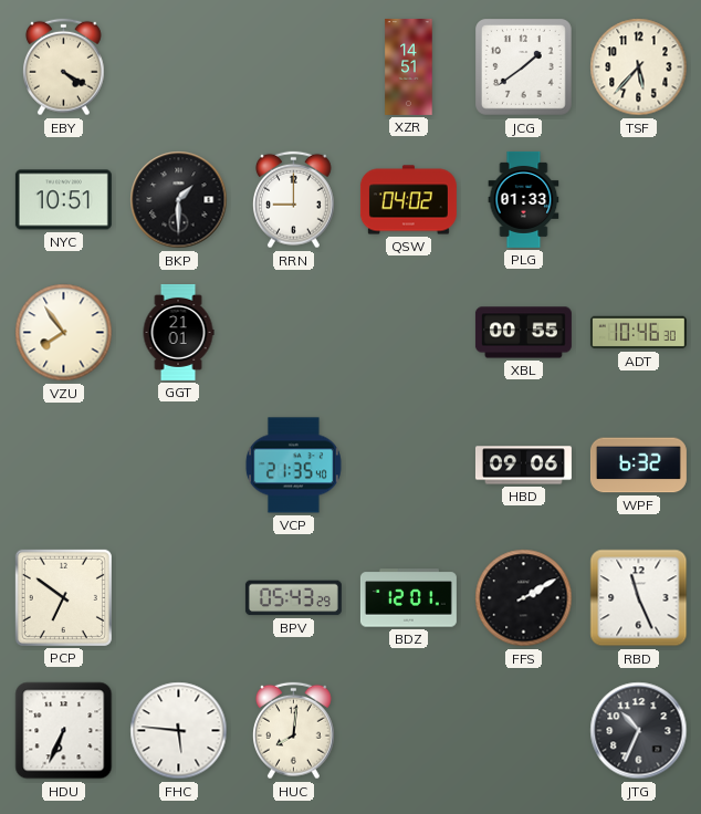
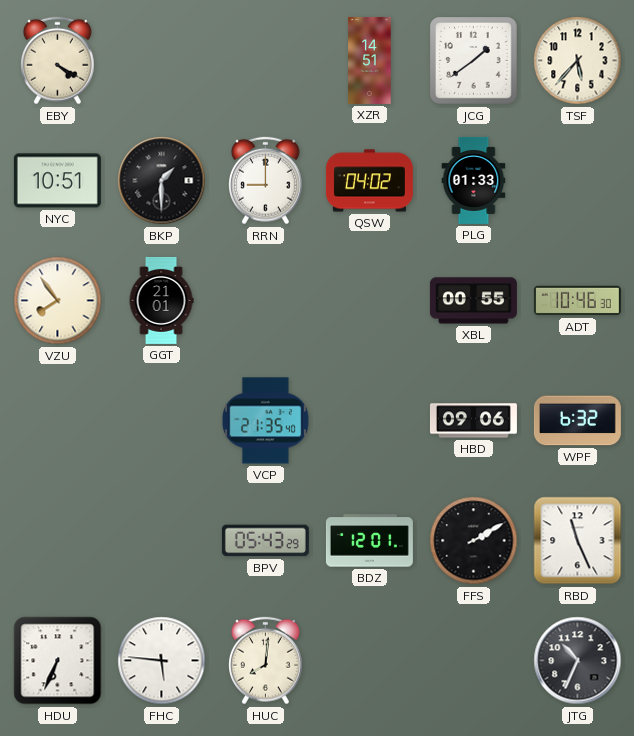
PCP: 6:51 -> none
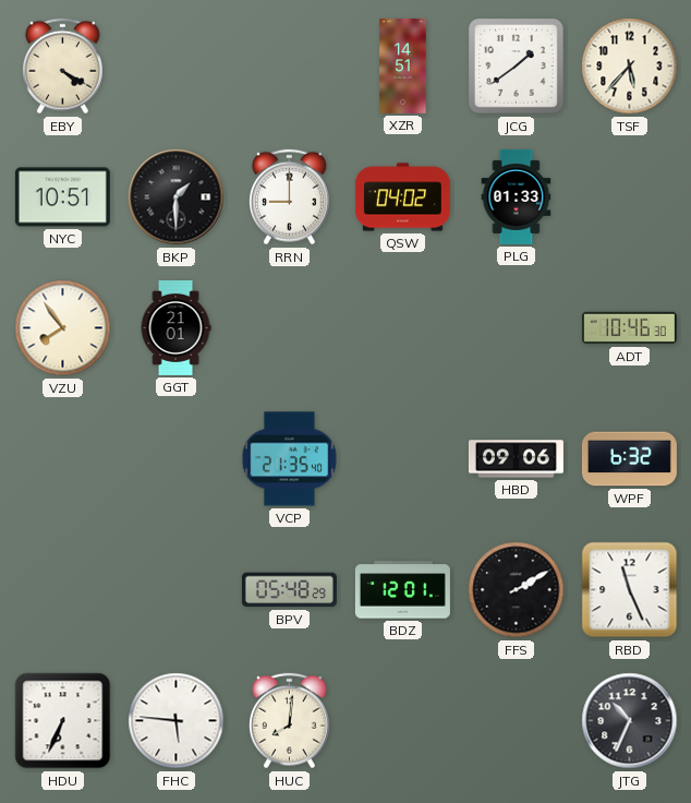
XBL: 00:55 -> none
BPV: 05:43 -> 05:48
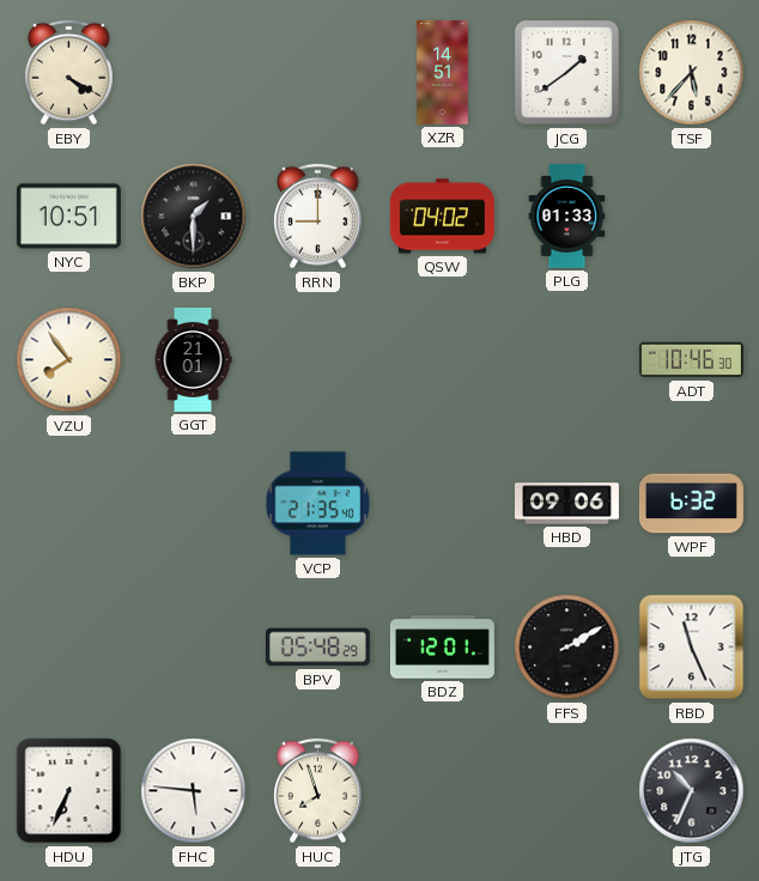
HUC: 8:01 -> 7:57
